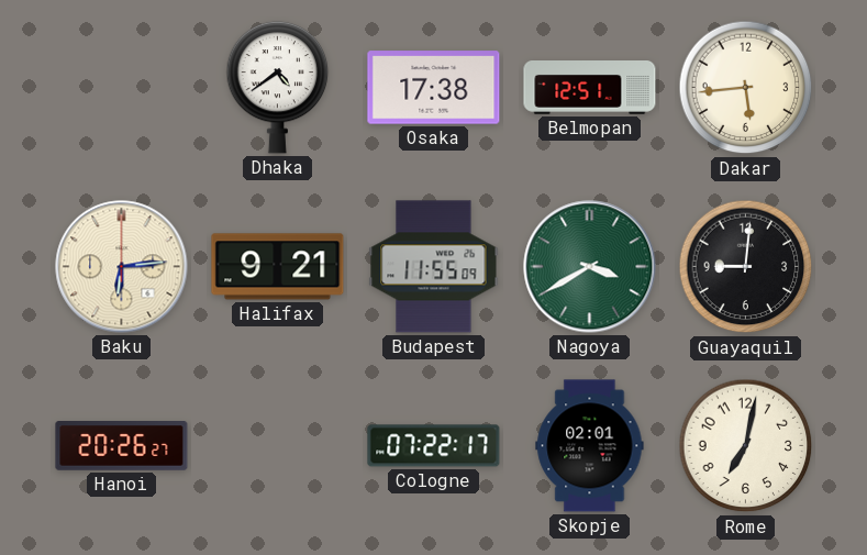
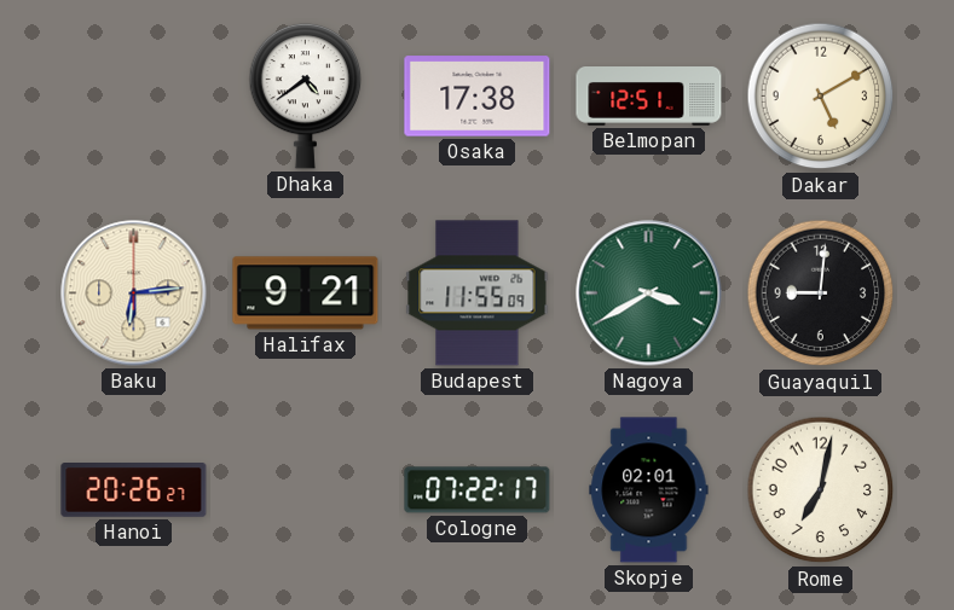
Dakar: 5:44 -> 5:10
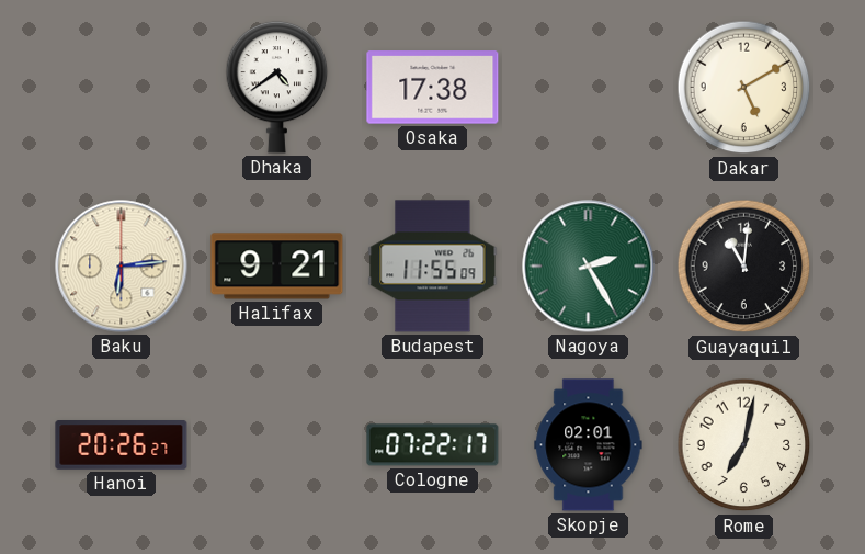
Belmopan: 12:51 -> none
Nagoya: 3:40 -> 2:25
Guayaquil: 9:01 -> 11:01
